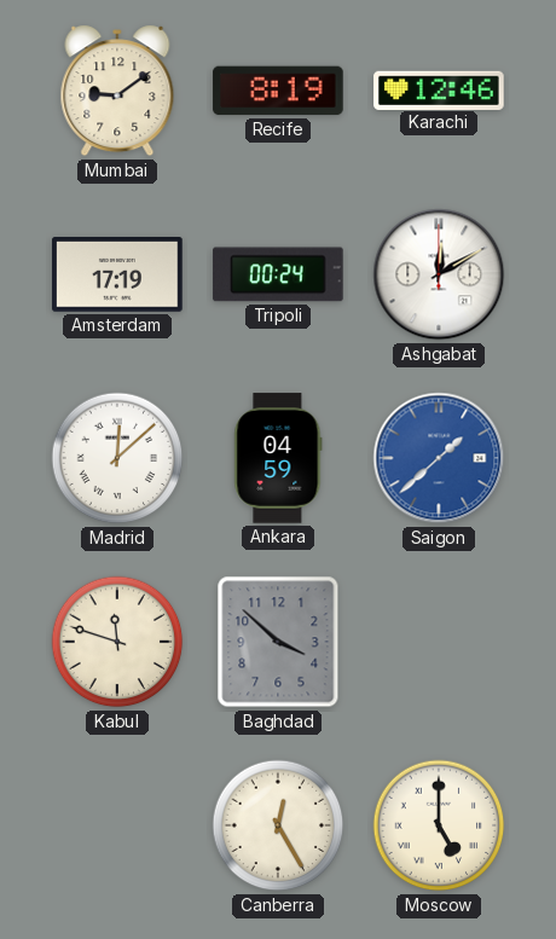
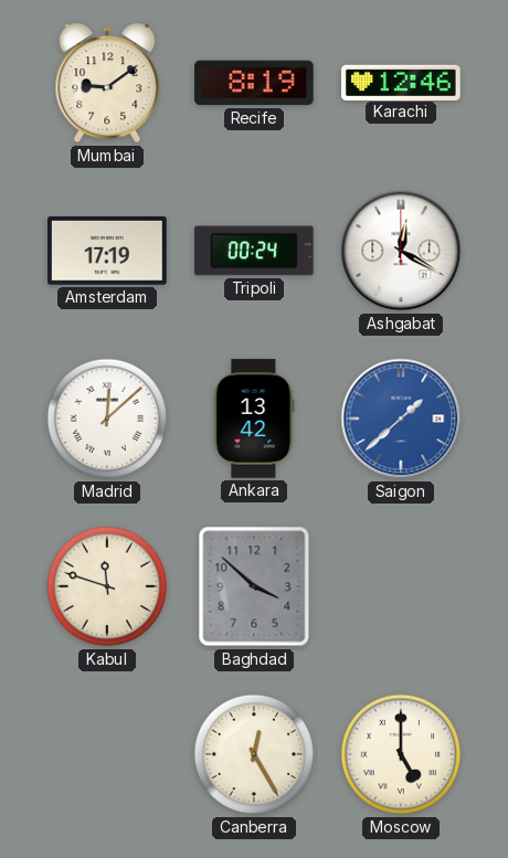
Ashgabat: 12:10 -> 12:20
Ankara: 04:59 -> 13:42
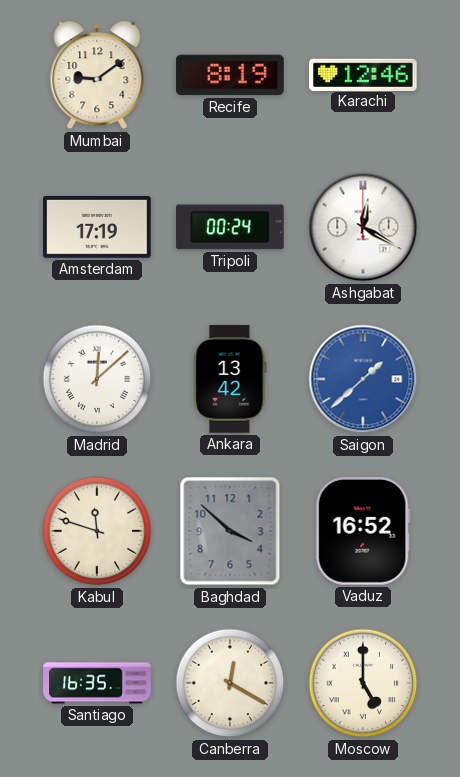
Vaduz: none -> 16:52
Santiago: none -> 16:35
Canberra: 12:25 -> 12:20
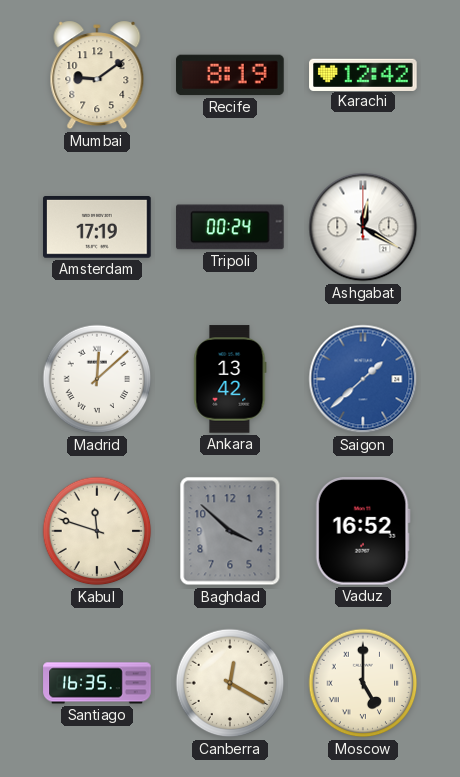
Karachi: 12:46 -> 12:42
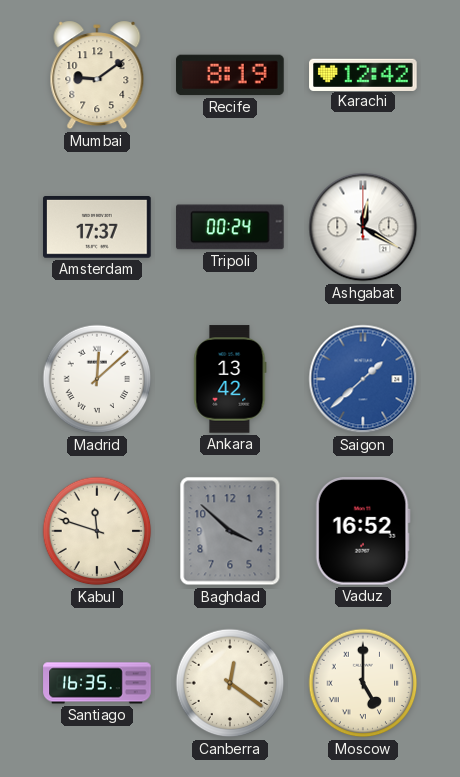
Amsterdam: 17:19 -> 17:37
Canberra: 12:20 -> 12:21
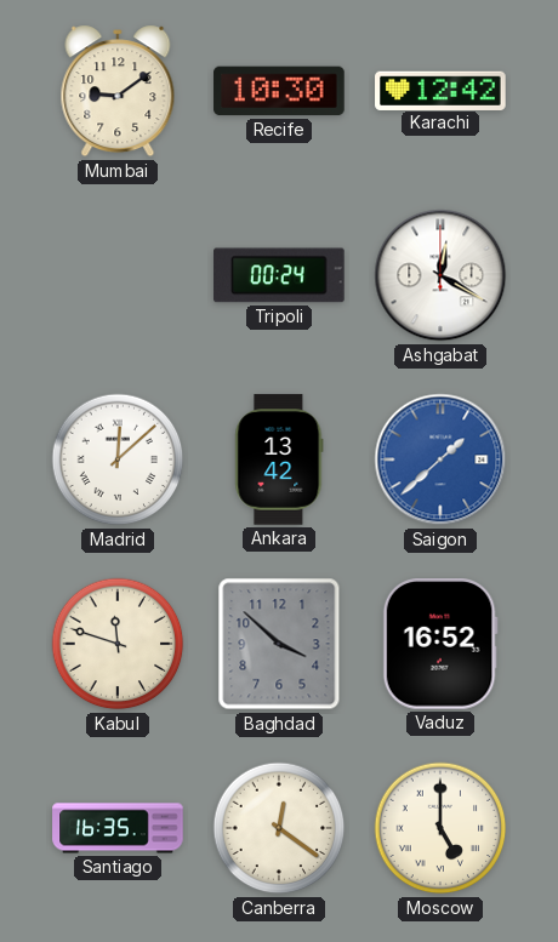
Recife: 8:19 -> 10:30
Amsterdam: 17:37 -> none
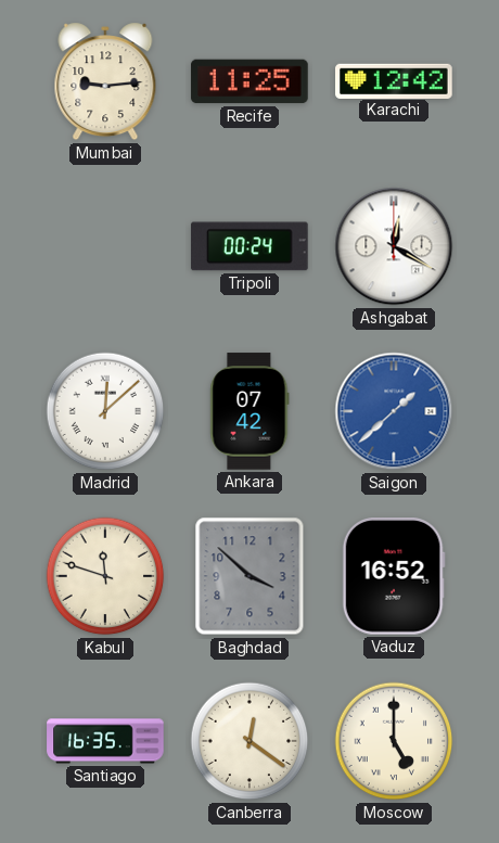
Mumbai: 9:09 -> 9:14
Recife: 10:30 -> 11:25
Ankara: 13:42 -> 07:42
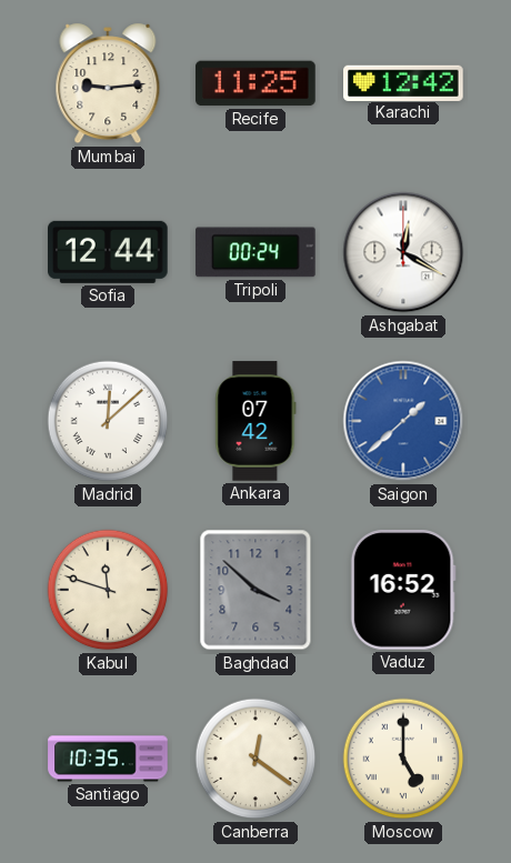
Sofia: none -> 12:44
Santiago: 16:35 -> 10:35
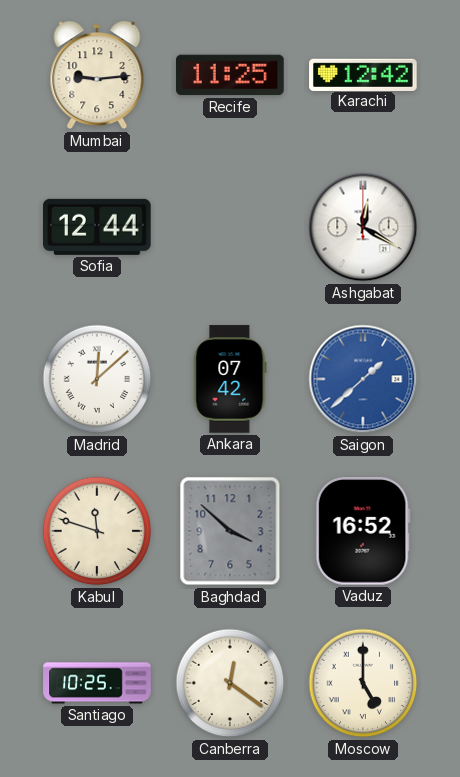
Tripoli: 00:24 -> none
Santiago: 10:35 -> 10:25
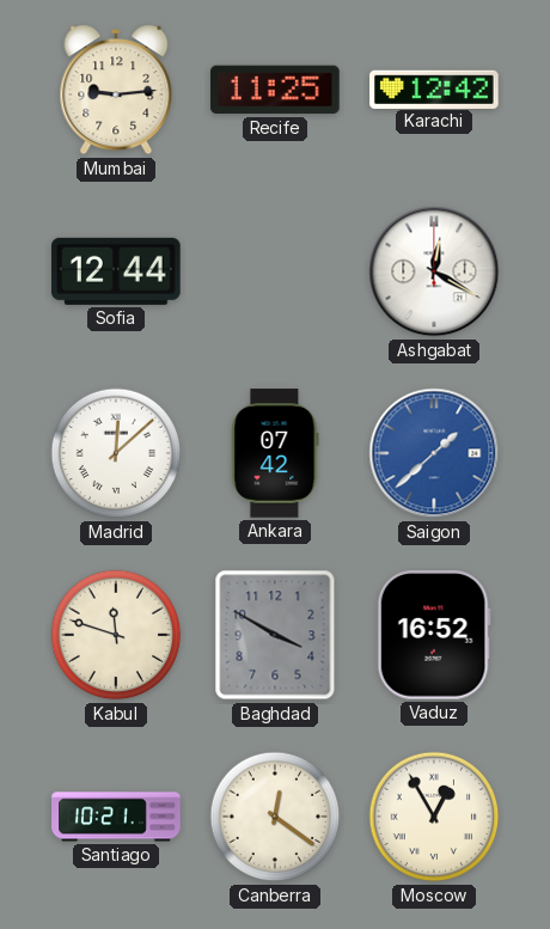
Baghdad: 3:52 -> 3:50
Santiago: 10:25 -> 10:21
Moscow: 5:00 -> 12:55
